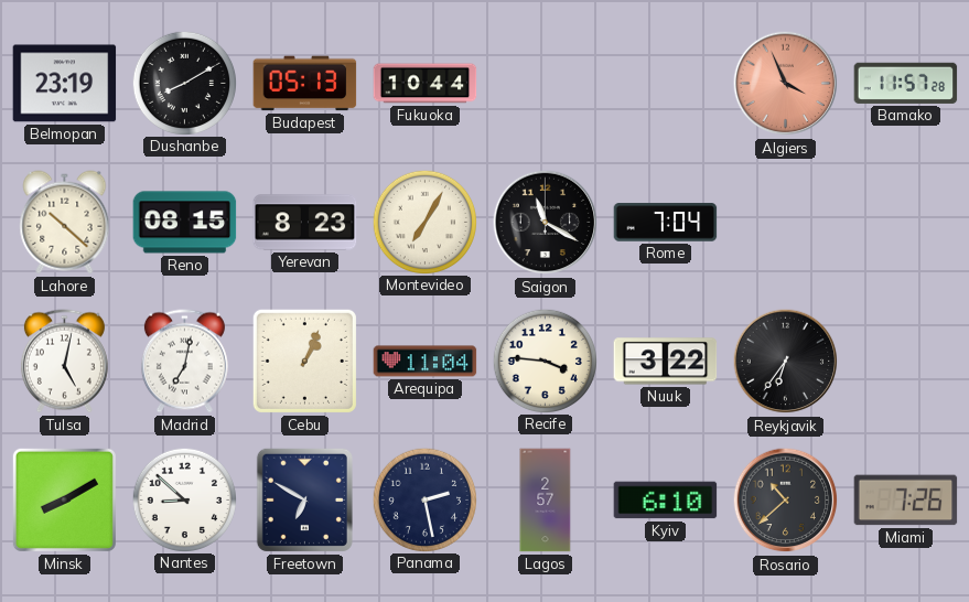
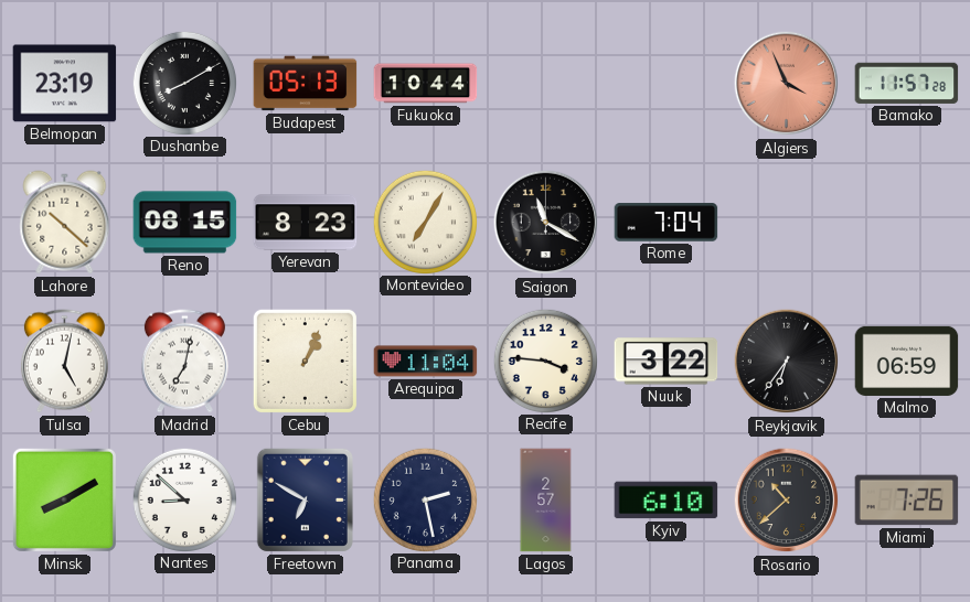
Malmo: none -> 06:59
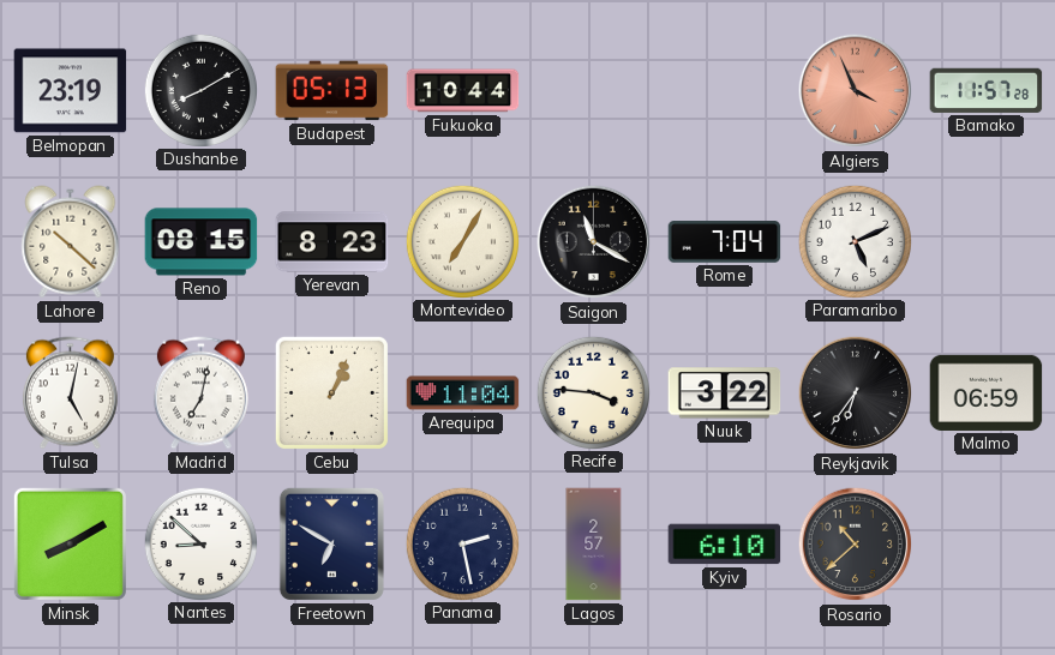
Paramaribo: none -> 5:11
Miami: 7:26 -> none
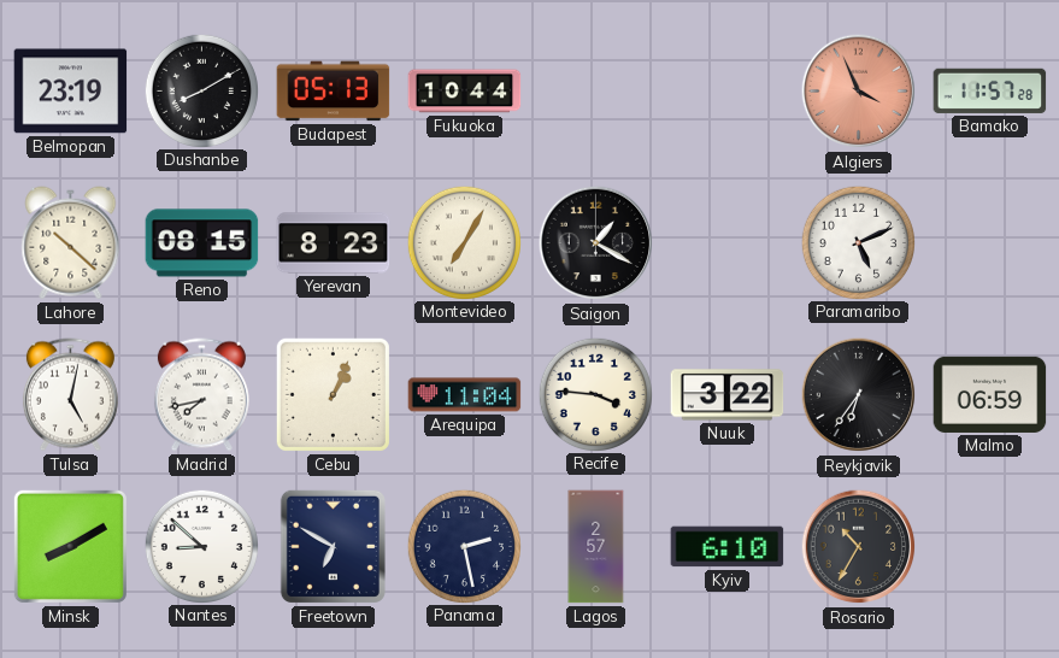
Saigon: 11:20 -> 1:20
Rome: 7:04 -> none
Madrid: 7:02 -> 7:43
Rosario: 10:38 -> 10:35
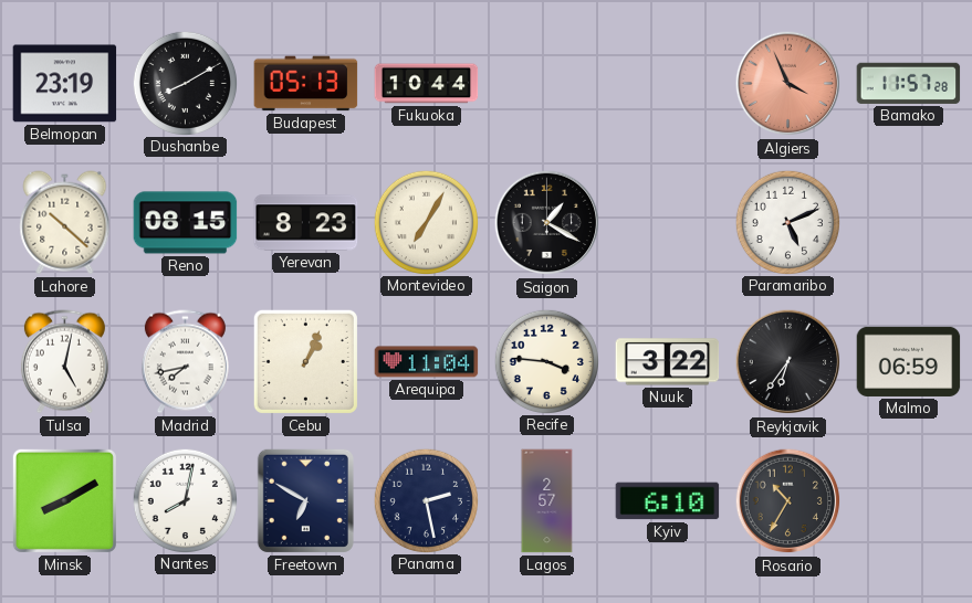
Nantes: 8:52 -> 8:02
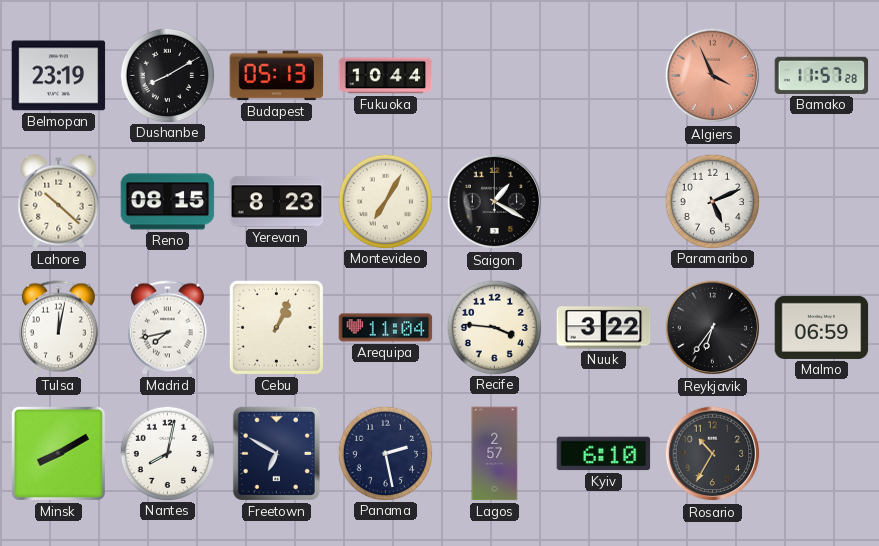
Tulsa: 5:02 -> 12:02
